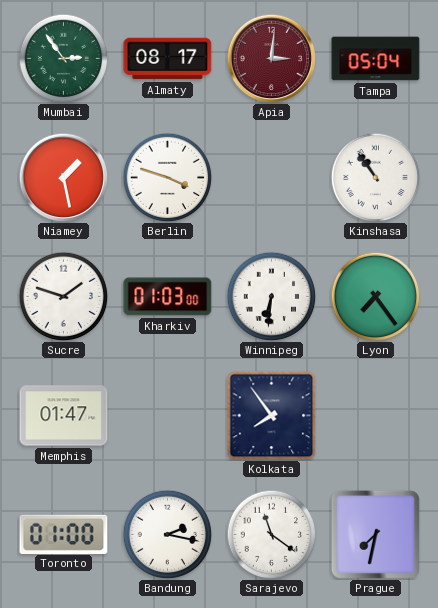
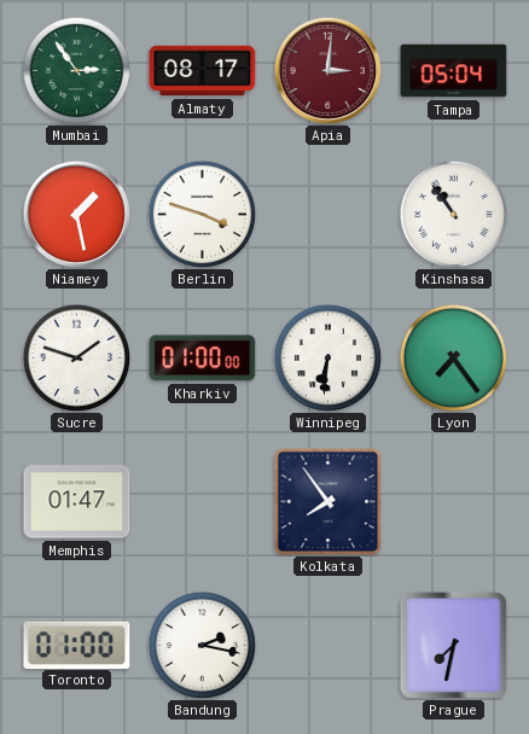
Kharkiv: 01:03 -> 01:00
Sarajevo: 11:21 -> none
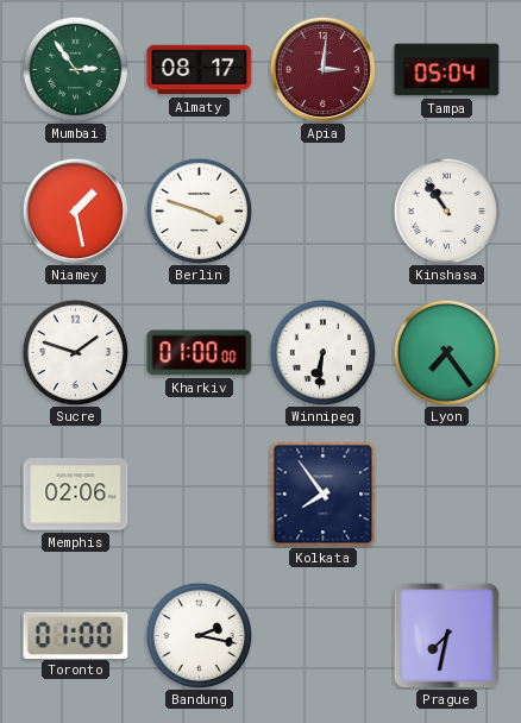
Memphis: 01:47 -> 02:06
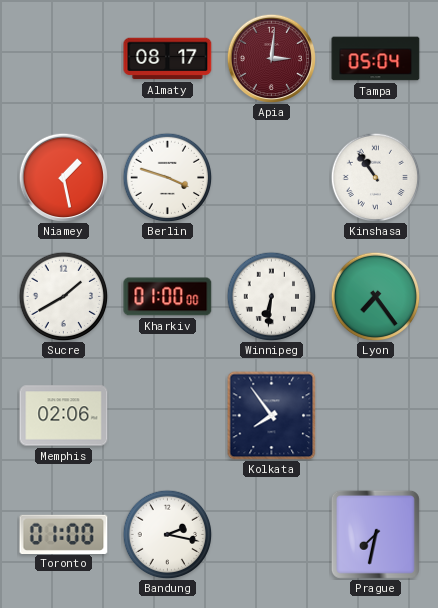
Mumbai: 2:54 -> none
Sucre: 1:48 -> 1:40
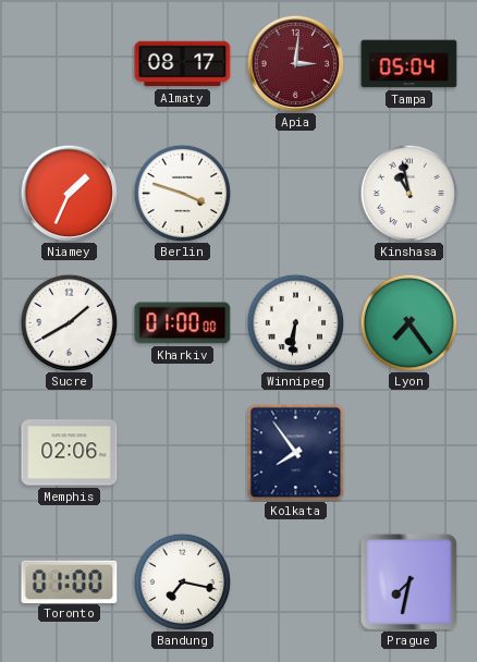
Niamey: 1:28 -> 1:34
Kinshasa: 10:54 -> 10:58
Bandung: 2:17 -> 7:17
